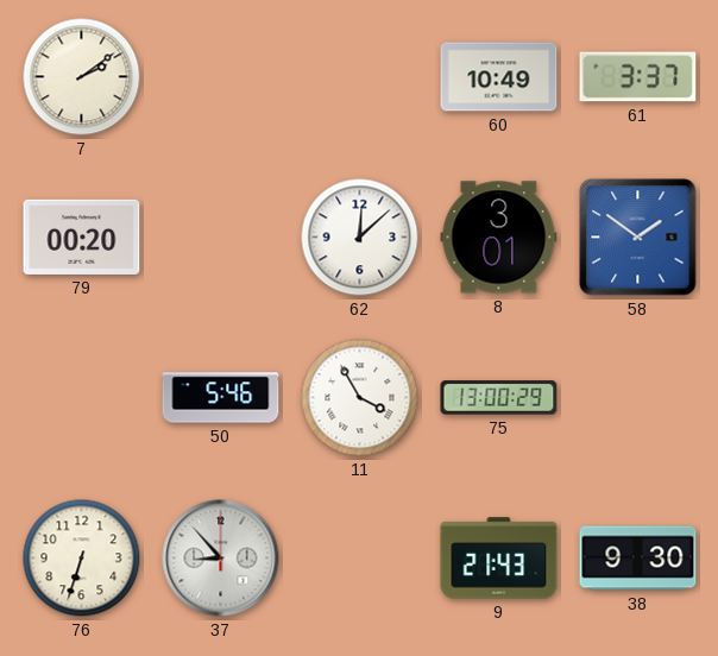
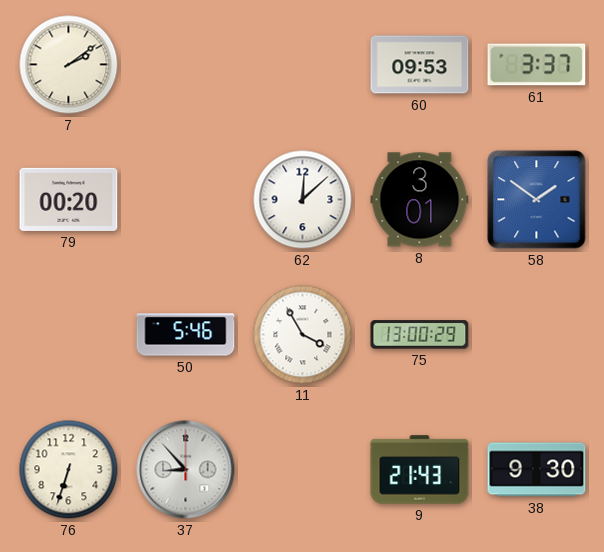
60: 10:49 -> 09:53
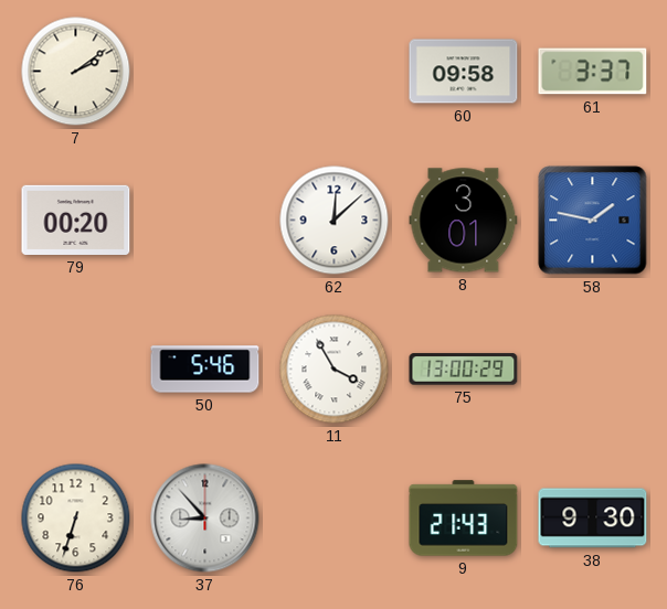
60: 09:53 -> 09:58
58: 1:51 -> 1:47
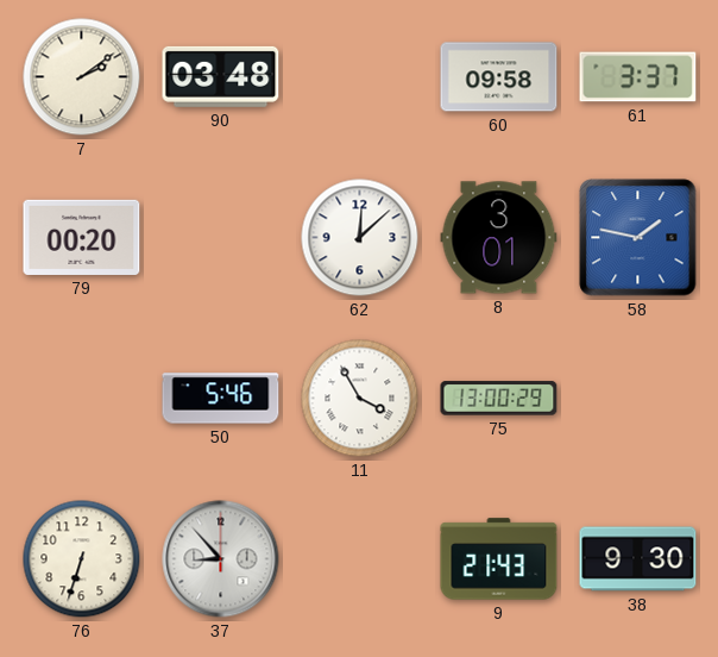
90: none -> 03:48
